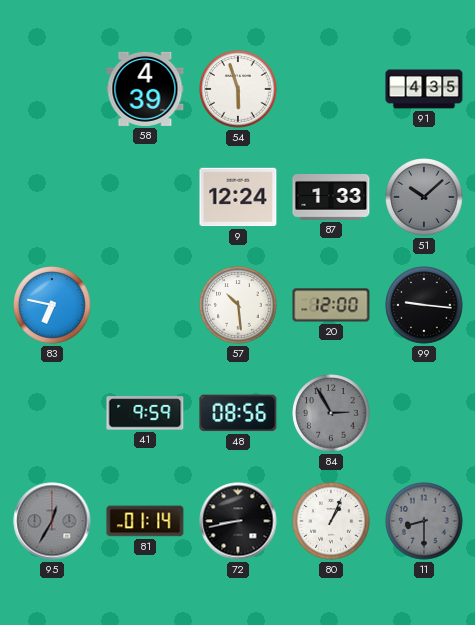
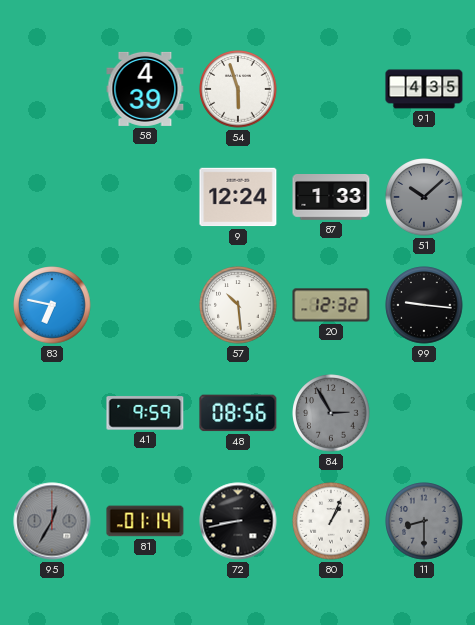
20: 12:00 -> 12:32
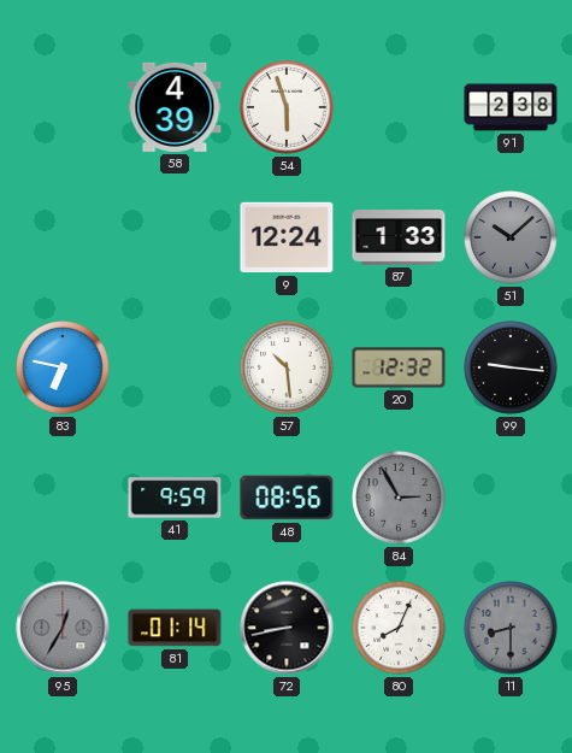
91: 4:35 -> 2:38
80: 1:04 -> 8:04
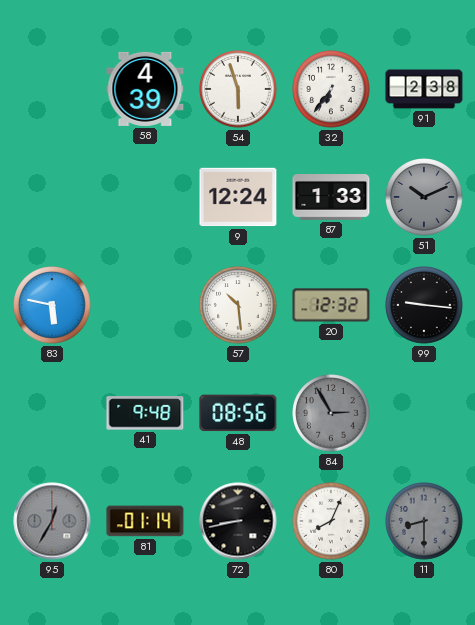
32: none -> 6:36
51: 10:08 -> 10:11
83: 6:47 -> 5:47
41: 9:59 -> 9:48
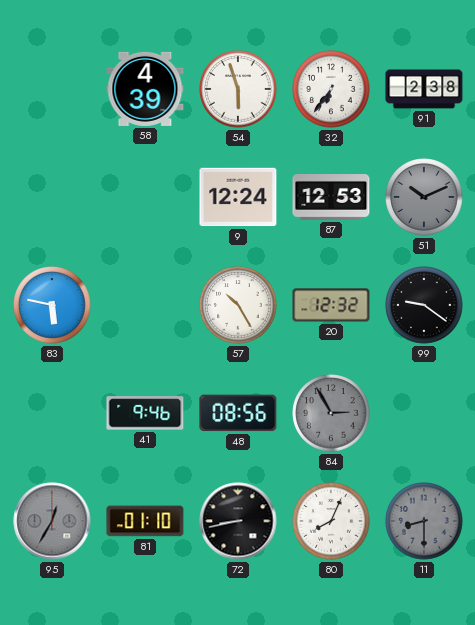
87: 1:33 -> 12:53
57: 10:29 -> 10:25
99: 9:16 -> 9:21
41: 9:48 -> 9:46
81: 01:14 -> 01:10
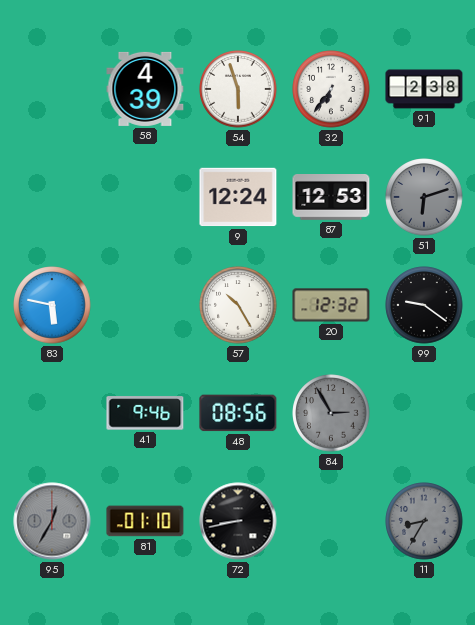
51: 10:11 -> 6:12
80: 8:04 -> none
11: 8:30 -> 8:35
